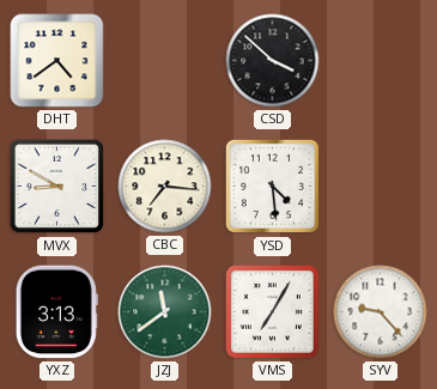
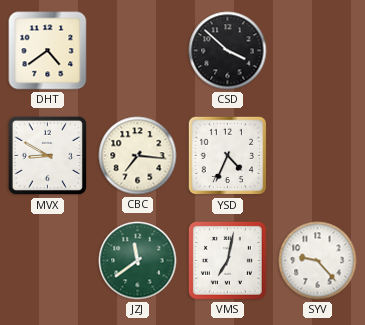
YSD: 4:29 -> 4:34
YXZ: 3:13 -> none
VMS: 7:05 -> 7:02
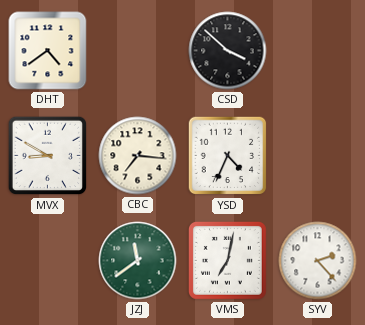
SYV: 9:23 -> 2:23
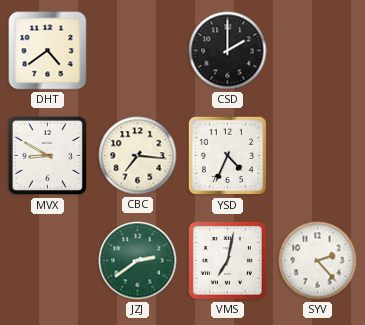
CSD: 3:52 -> 2:00
JZJ: 11:39 -> 2:39
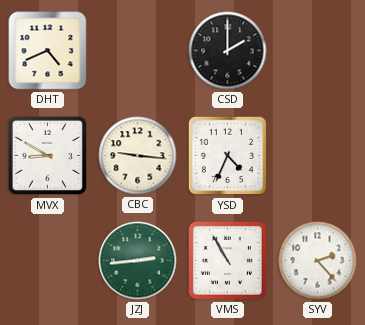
DHT: 4:39 -> 4:41
CBC: 7:16 -> 9:16
JZJ: 2:39 -> 2:44
VMS: 7:02 -> 10:55
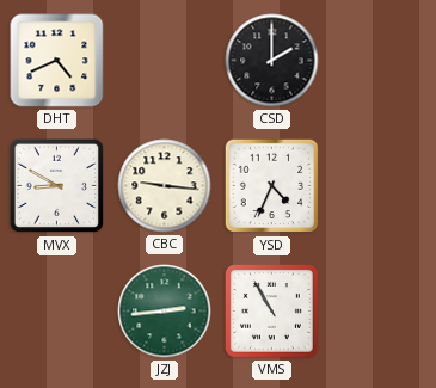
SYV: 2:23 -> none
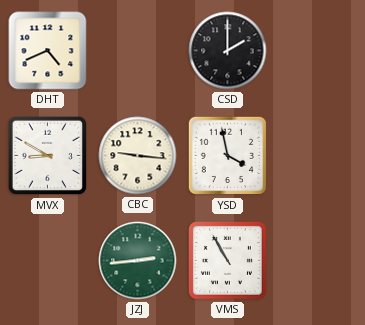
YSD: 4:34 -> 3:58
